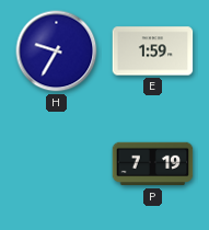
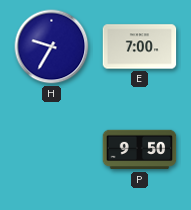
E: 1:59 -> 7:00
P: 7:19 -> 9:50
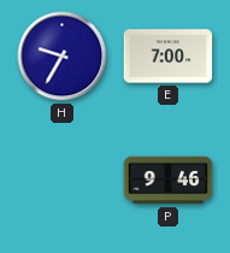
P: 9:50 -> 9:46
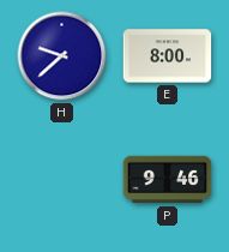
H: 9:35 -> 9:38
E: 7:00 -> 8:00
